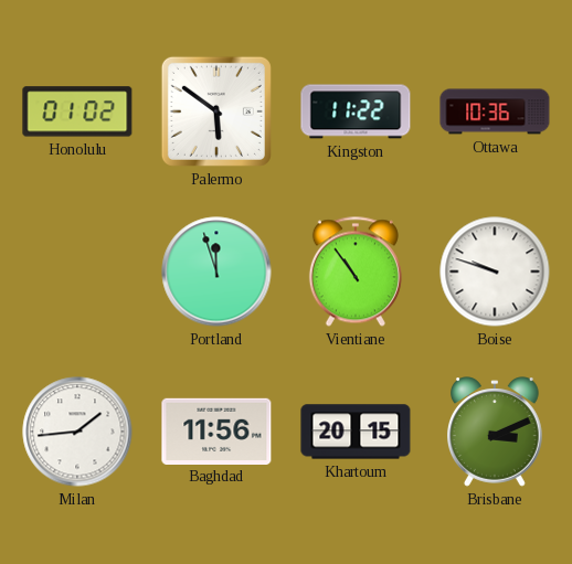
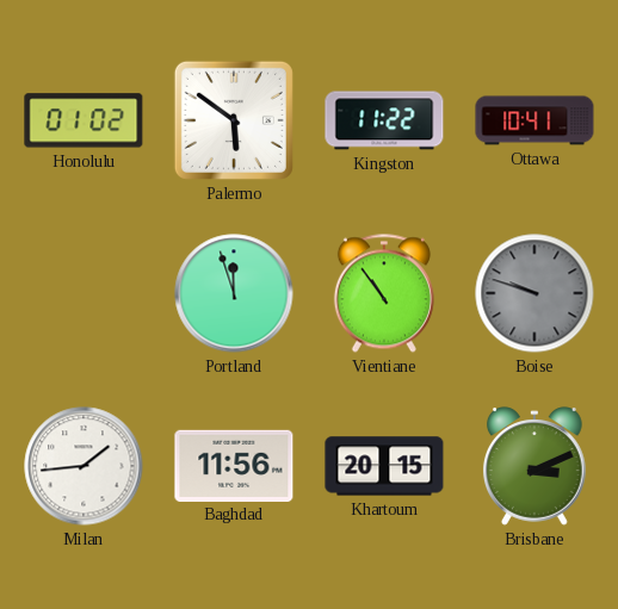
Ottawa: 10:36 -> 10:41
Boise dial: white -> grey
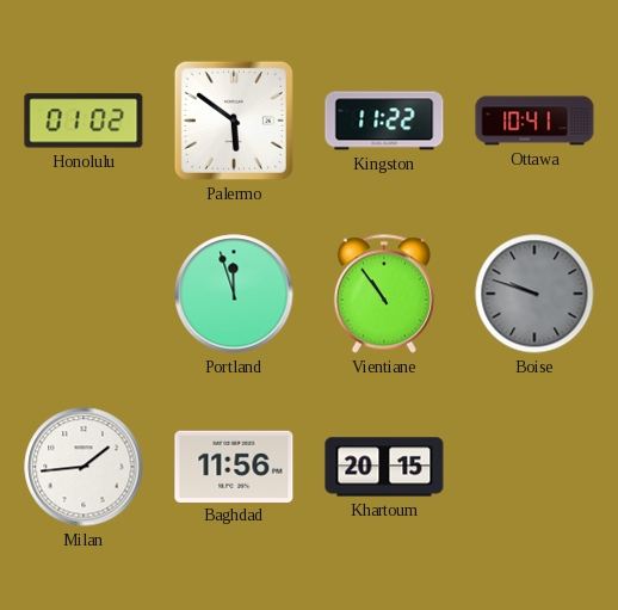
Brisbane: 3:11 -> none
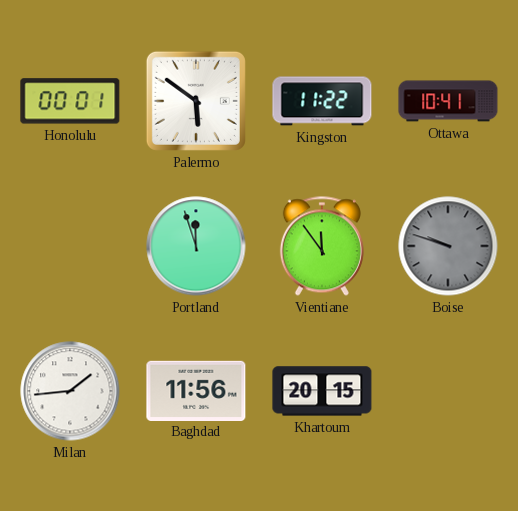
Honolulu: 01:02 -> 00:01
Vientiane: 10:54 -> 11:54
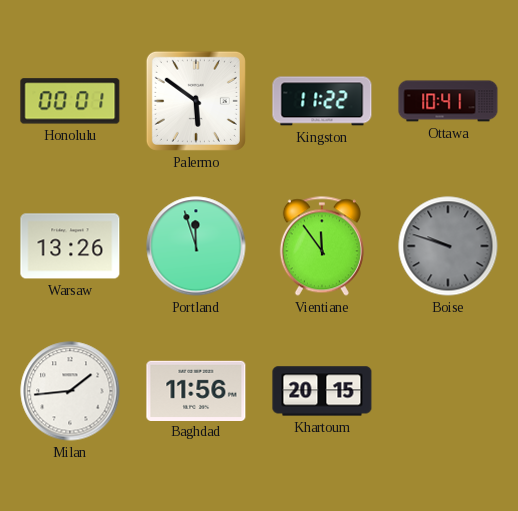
Warsaw: none -> 13:26
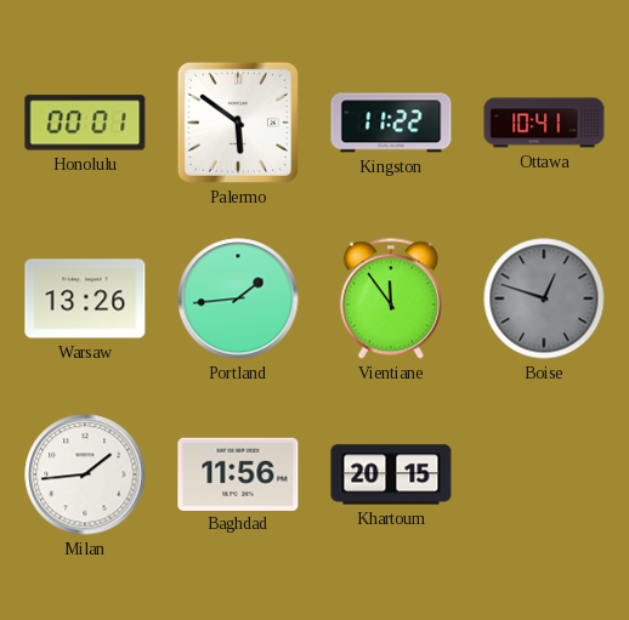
Portland: 11:57 -> 1:44
Boise: 9:48 -> 12:48
